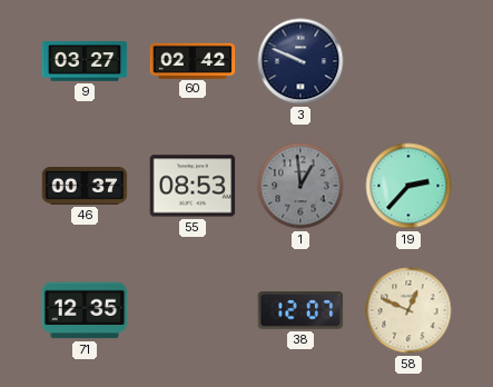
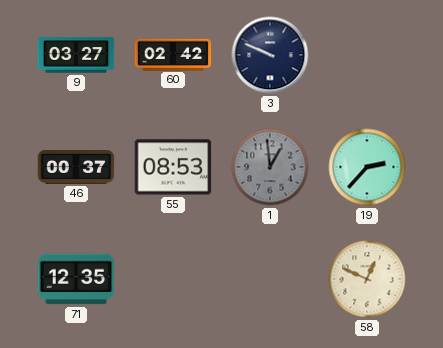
38: 12:07 -> none
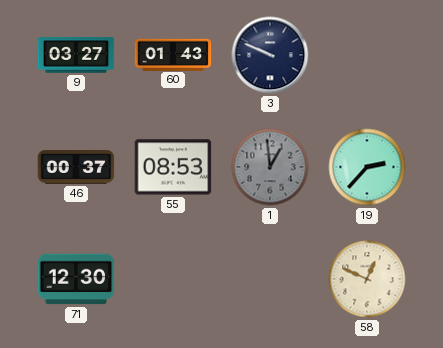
60: 02:42 -> 01:43
71: 12:35 -> 12:30
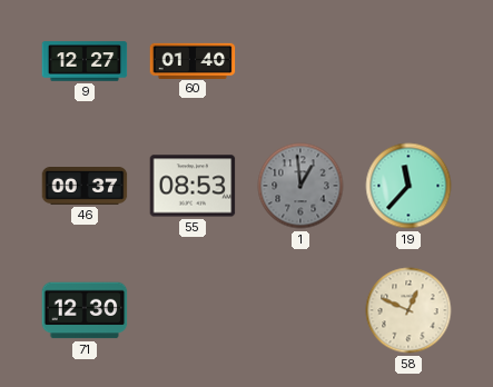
9: 03:27 -> 12:27
60: 01:43 -> 01:40
3: 9:49 -> none
19: 2:37 -> 11:37
